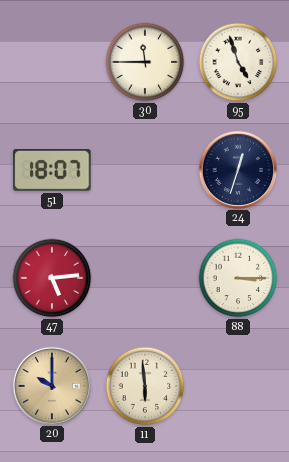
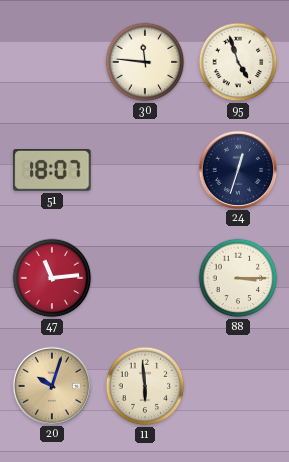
30: 11:45 -> 11:46
47: 5:14 -> 11:14
20: 10:00 -> 10:03
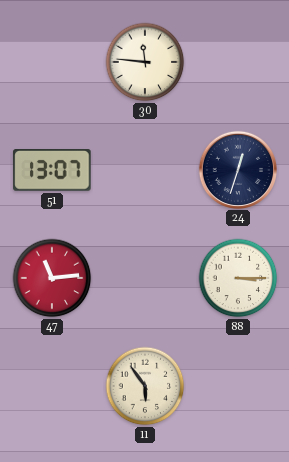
95: 4:57 -> none
51: 18:07 -> 13:07
20: 10:03 -> none
11: 5:59 -> 5:54
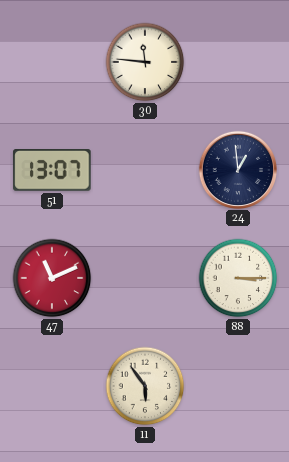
24: 12:33 -> 12:59
47: 11:14 -> 11:11
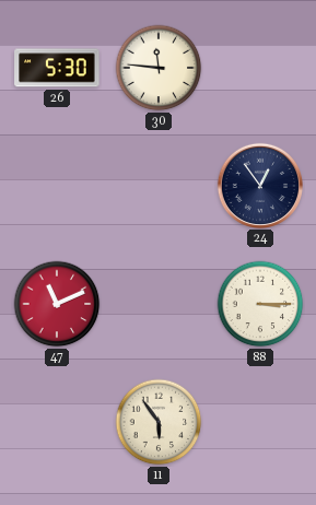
26: none -> 5:30
51: 13:07 -> none
24: 12:59 -> 12:54
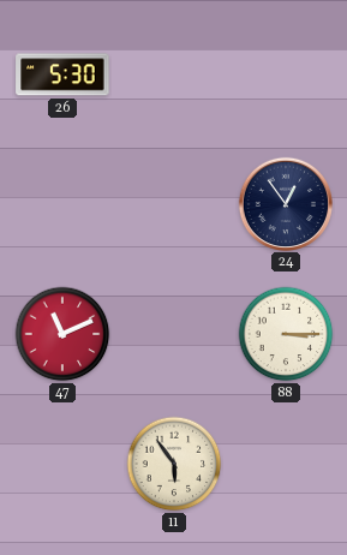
30: 11:46 -> none
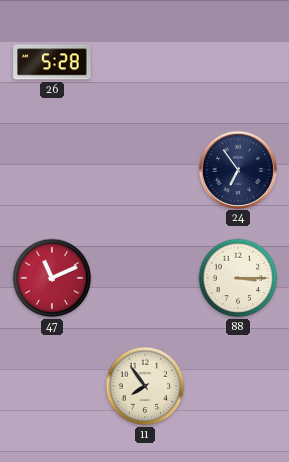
26: 5:30 -> 5:28
24: 12:54 -> 6:54
11: 5:54 -> 7:54
